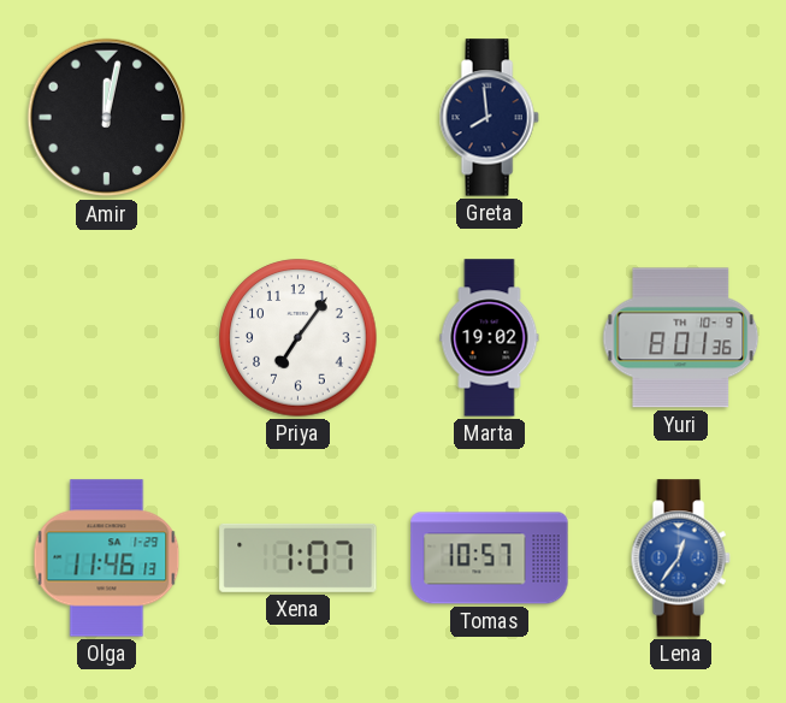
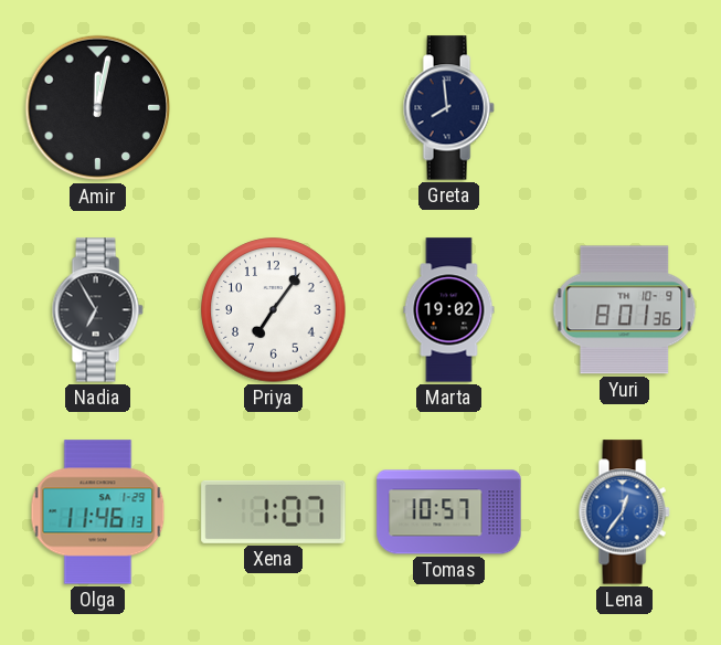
Nadia: none -> 6:55
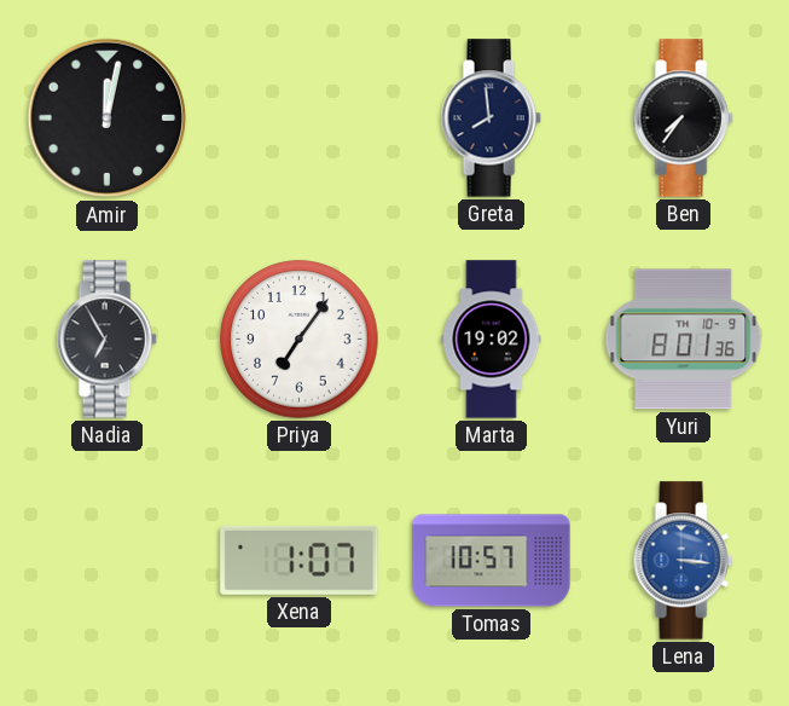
Ben: none -> 7:36
Olga: 11:46 -> none
Lena: 12:36 -> 3:16
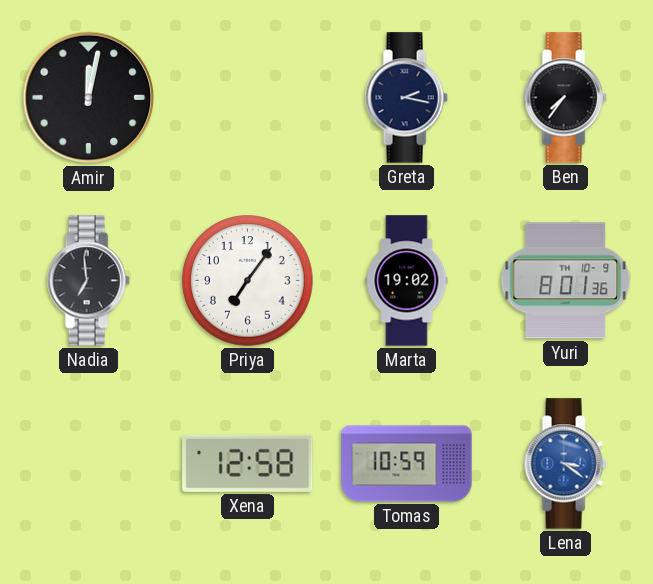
Greta: 7:59 -> 2:17
Nadia: 6:55 -> 6:59
Xena: 1:07 -> 12:58
Tomas: 10:57 -> 10:59
Lena: 3:16 -> 3:21
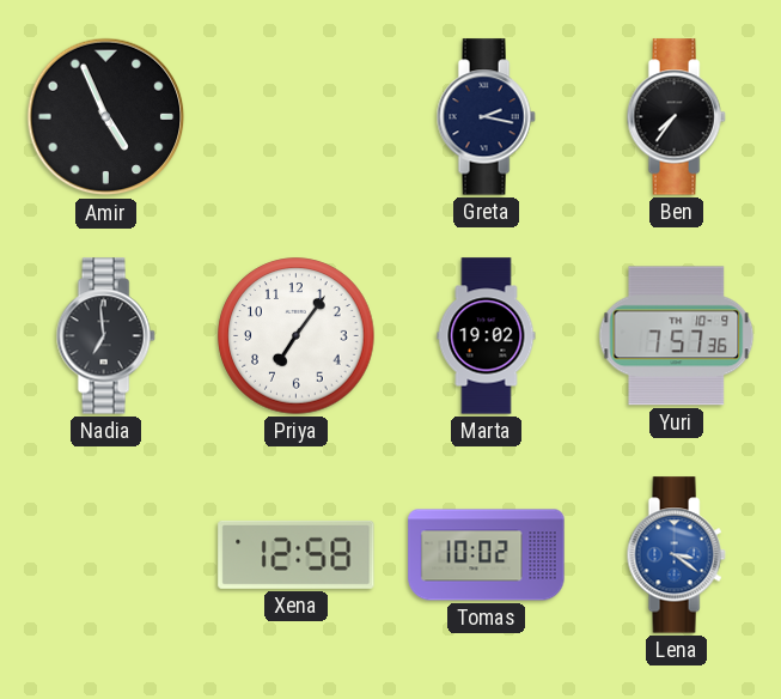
Amir: 12:02 -> 4:56
Yuri: 8:01 -> 7:57
Tomas: 10:59 -> 10:02
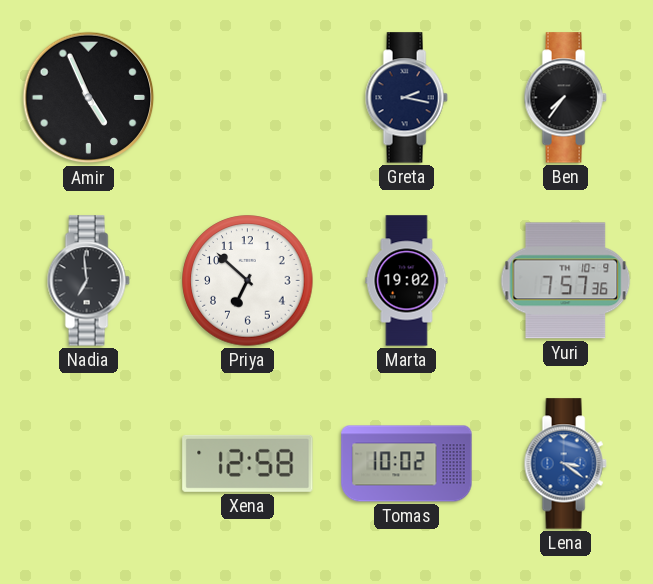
Priya: 7:06 -> 6:52
